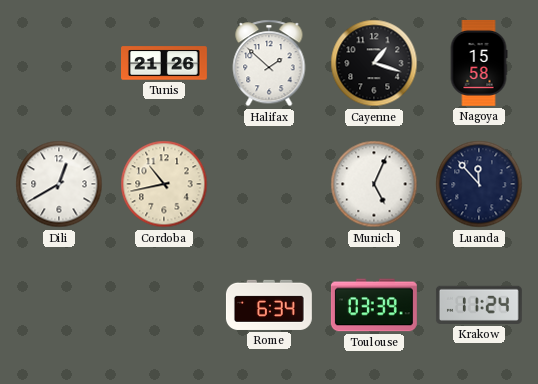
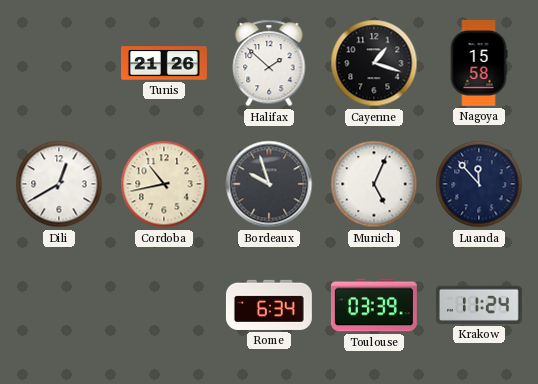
Bordeaux: none -> 9:57
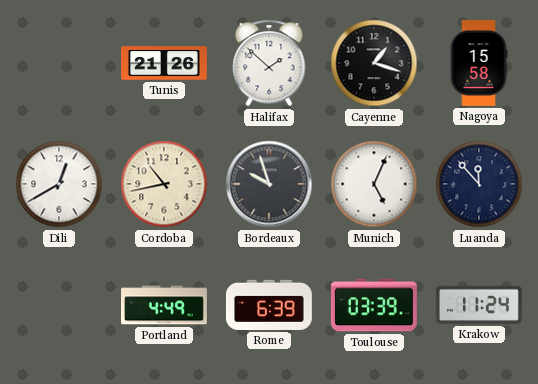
Portland: none -> 4:49
Rome: 6:34 -> 6:39
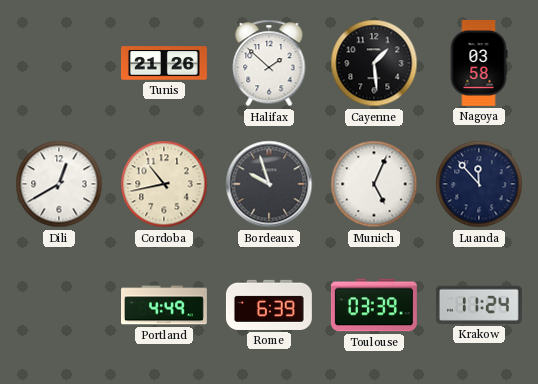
Cayenne: 1:18 -> 1:29
Nagoya: 15:58 -> 03:58
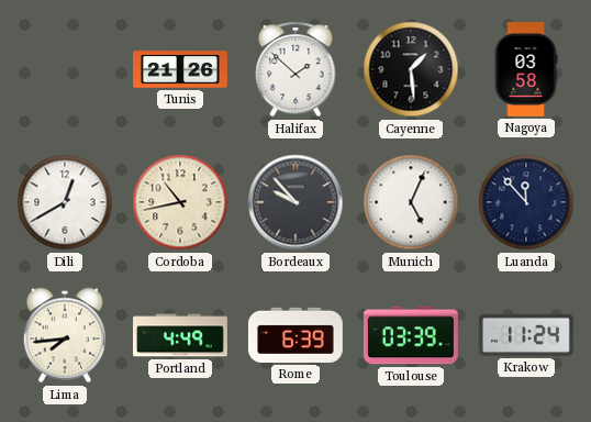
Bordeaux: 9:57 -> 9:53
Lima: none -> 7:44
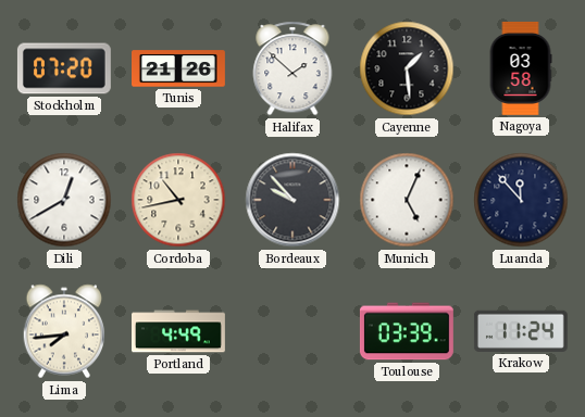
Stockholm: none -> 07:20
Rome: 6:39 -> none
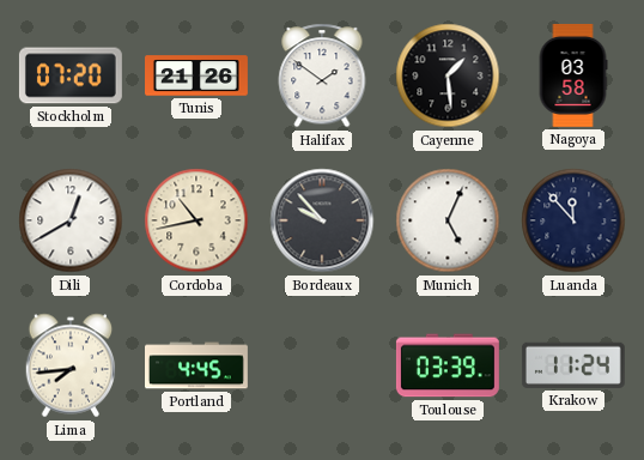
Halifax: 1:52 -> 1:51
Portland: 4:49 -> 4:45
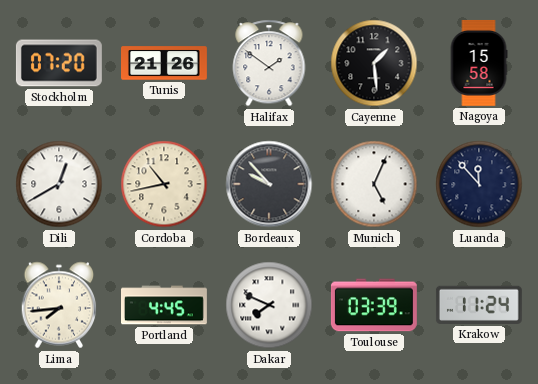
Nagoya: 03:58 -> 15:58
Dakar: none -> 7:49
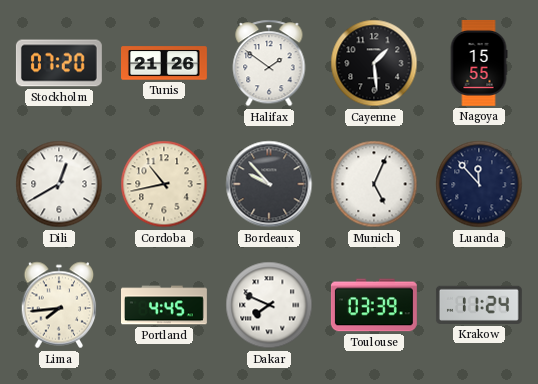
Nagoya: 15:58 -> 15:55
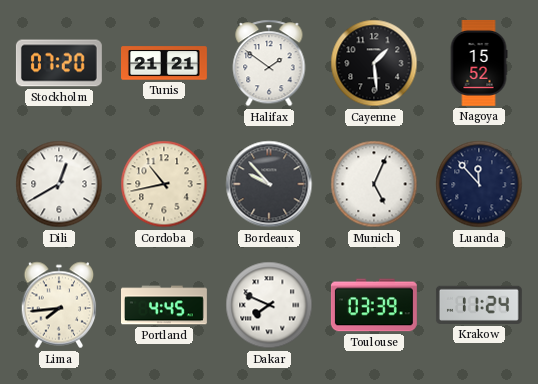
Tunis: 21:26 -> 21:21
Nagoya: 15:55 -> 15:52
